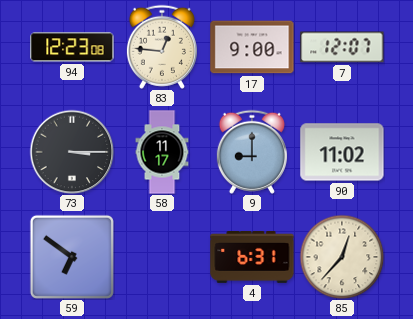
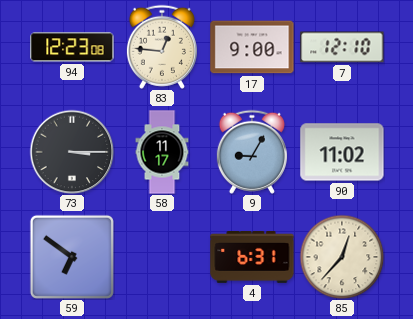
7: 12:07 -> 12:10
9: 9:00 -> 9:05
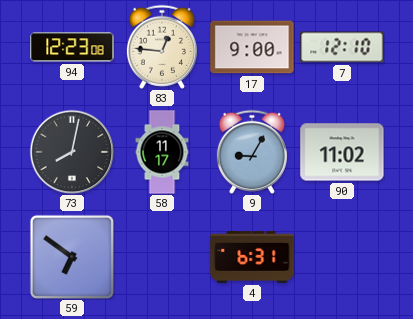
73: 3:15 -> 8:02
85: 12:37 -> none
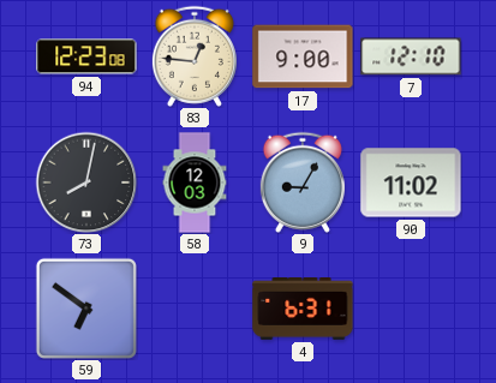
58: 11:17 -> 12:03
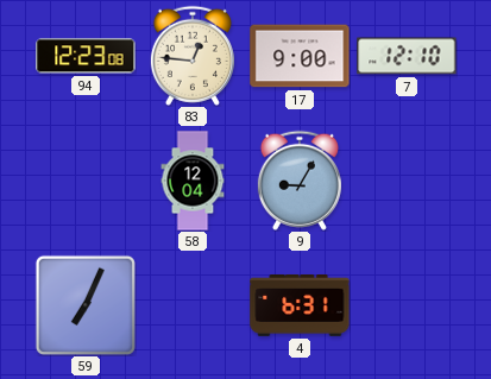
73: 8:02 -> none
58: 12:03 -> 12:04
90: 11:02 -> none
59: 6:51 -> 7:04
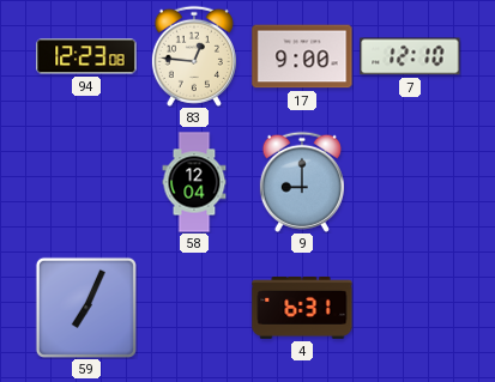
9: 9:05 -> 9:00
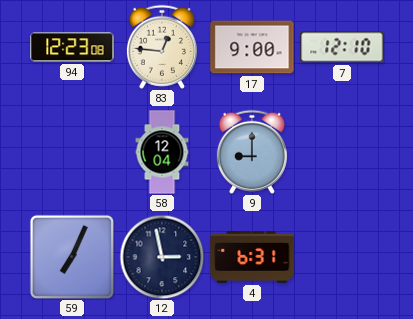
12: none -> 2:58
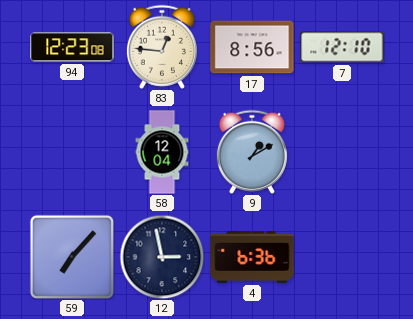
17: 9:00 -> 8:56
9: 9:00 -> 1:10
59: 7:04 -> 7:07
4: 6:31 -> 6:36
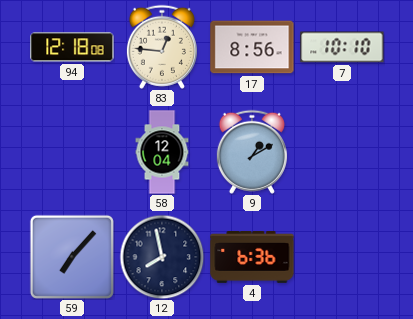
94: 12:23 -> 12:18
7: 12:10 -> 10:10
12: 2:58 -> 7:58
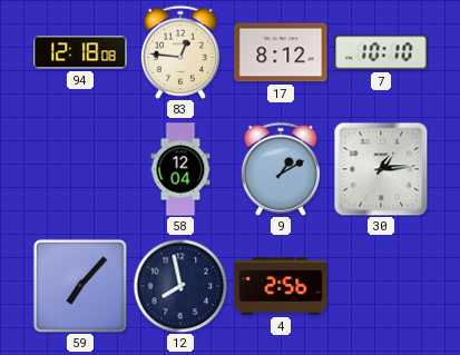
17: 8:56 -> 8:12
30: none -> 1:14
4: 6:36 -> 2:56
